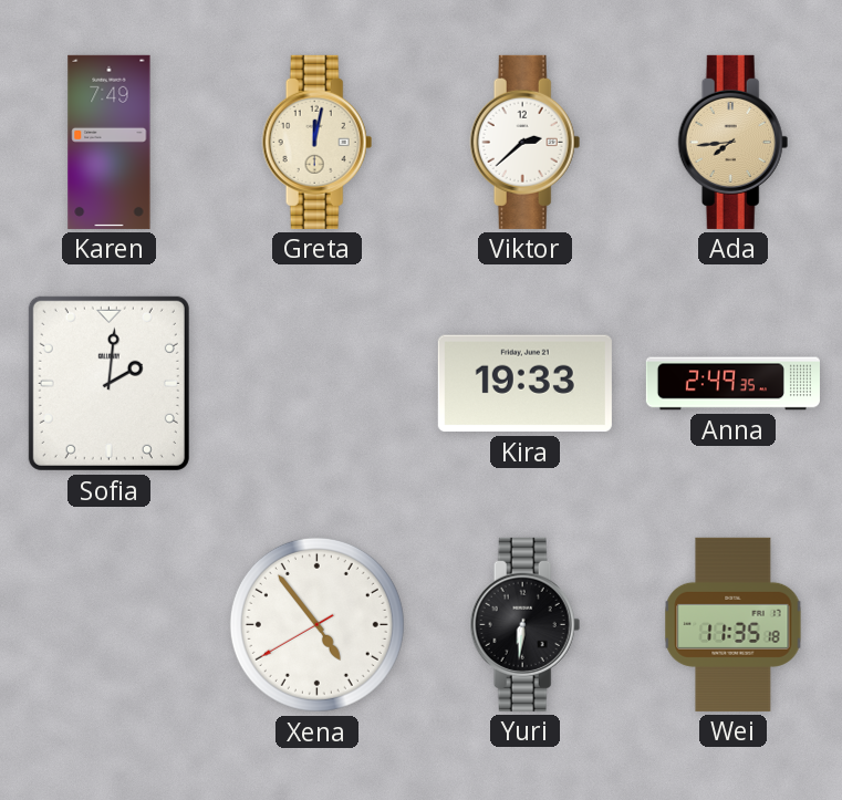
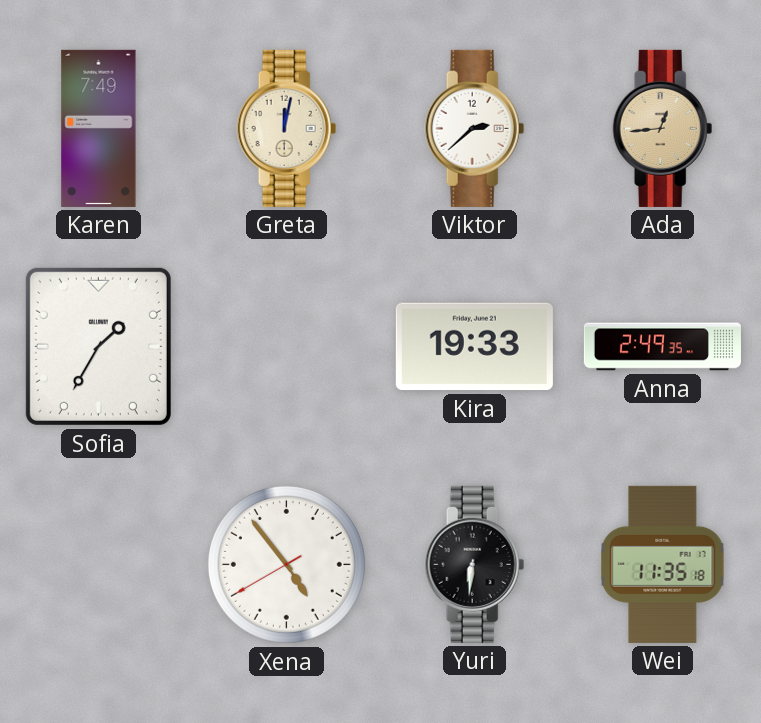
Ada: 7:44 -> 12:44
Sofia: 2:01 -> 1:35
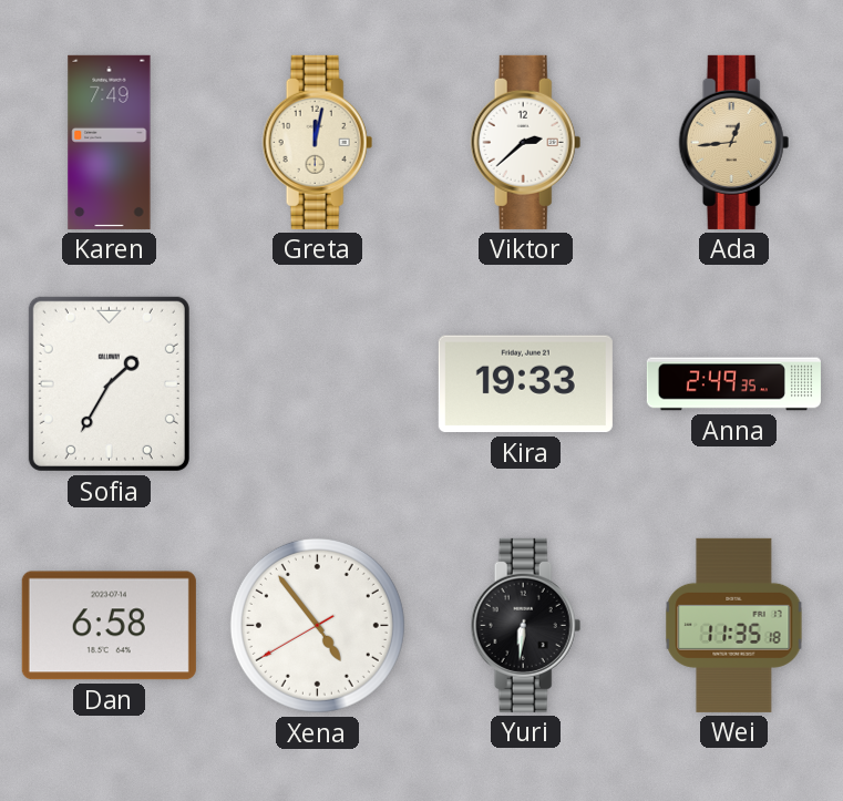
Dan: none -> 6:58
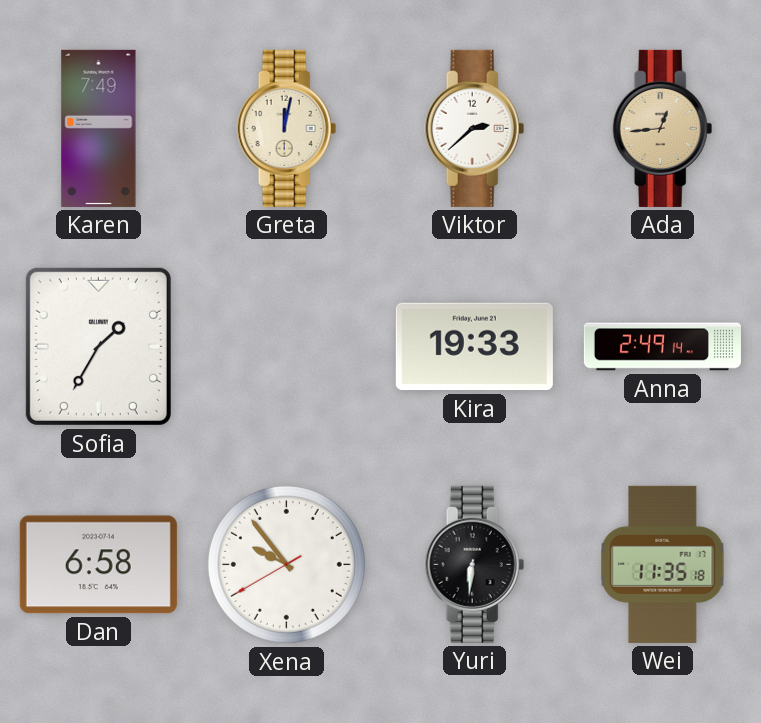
Anna: 2:49:35 -> 2:49:14
Xena: 4:53 -> 9:53
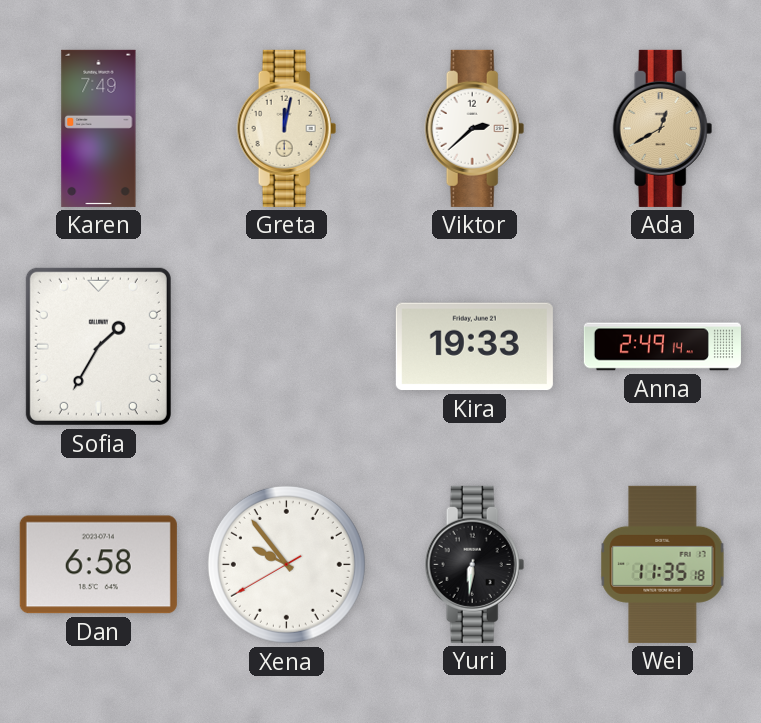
Ada: 12:44 -> 12:40
